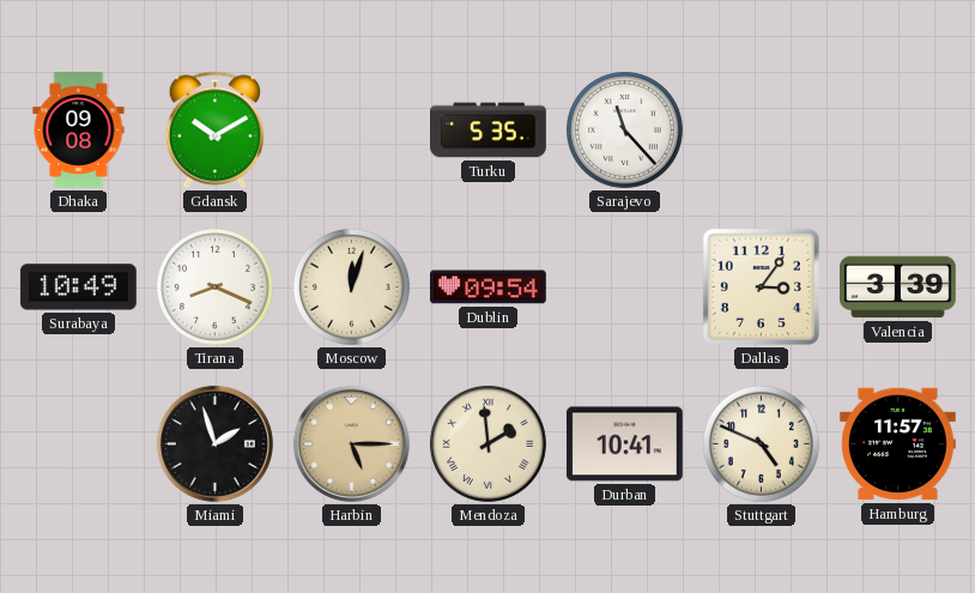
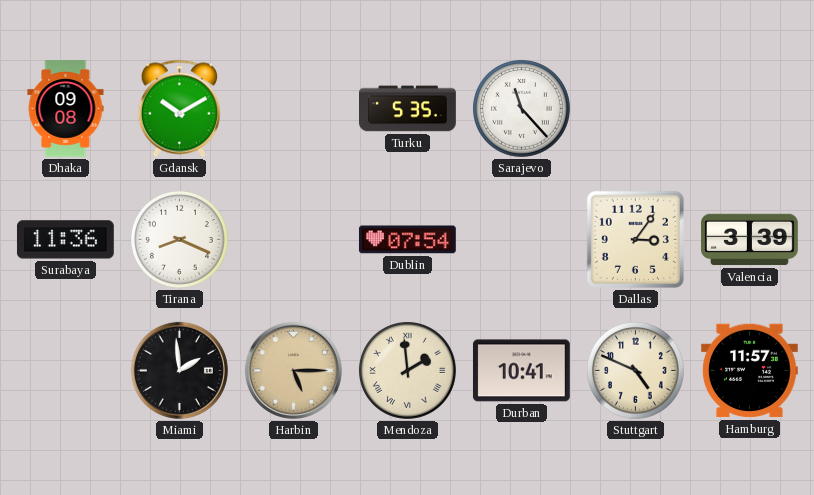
Surabaya: 10:49 -> 11:36
Moscow: 12:03 -> none
Dublin: 09:54 -> 07:54
Miami: 1:57 -> 1:59
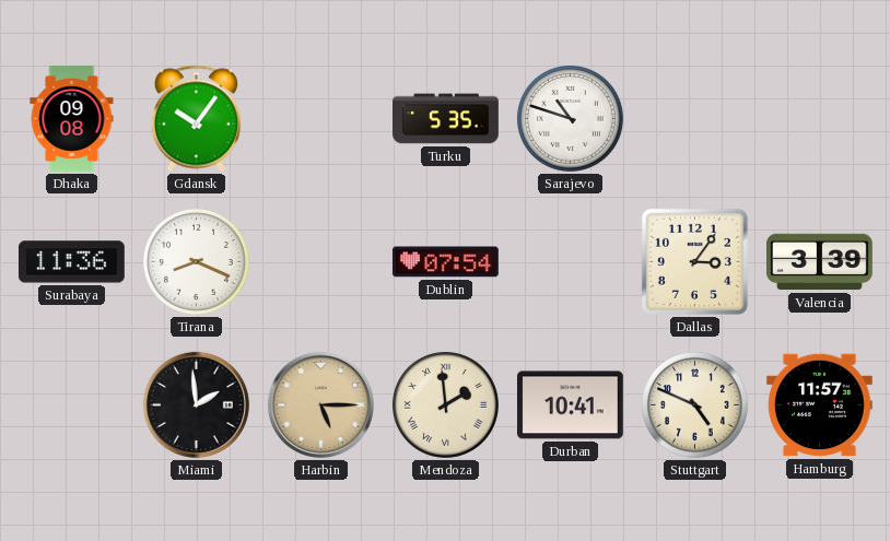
Gdansk: 10:10 -> 10:06
Sarajevo: 11:23 -> 10:48
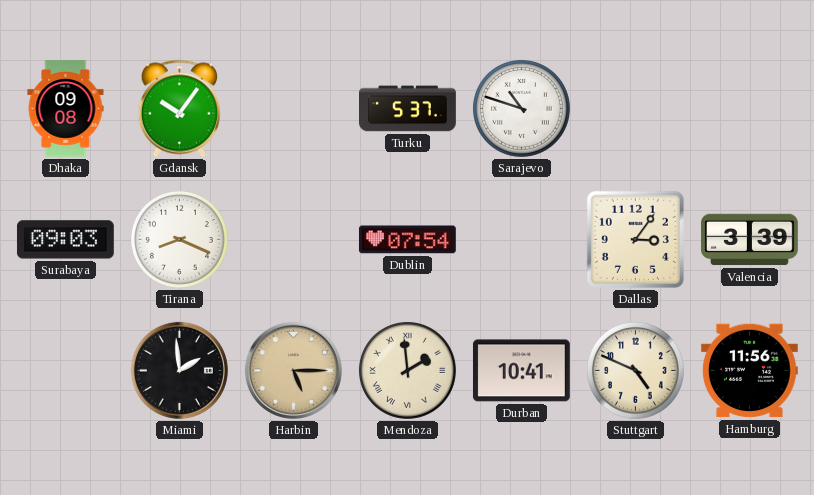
Turku: 5:35 -> 5:37
Surabaya: 11:36 -> 09:03
Hamburg: 11:57 -> 11:56
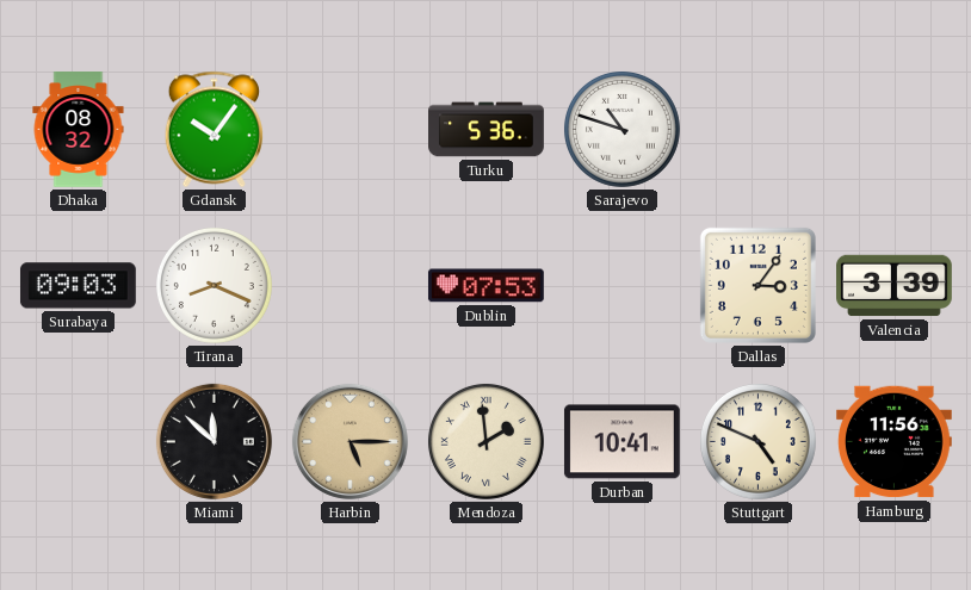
Dhaka: 09:08 -> 08:32
Turku: 5:37 -> 5:36
Dublin: 07:54 -> 07:53
Miami: 1:59 -> 11:52
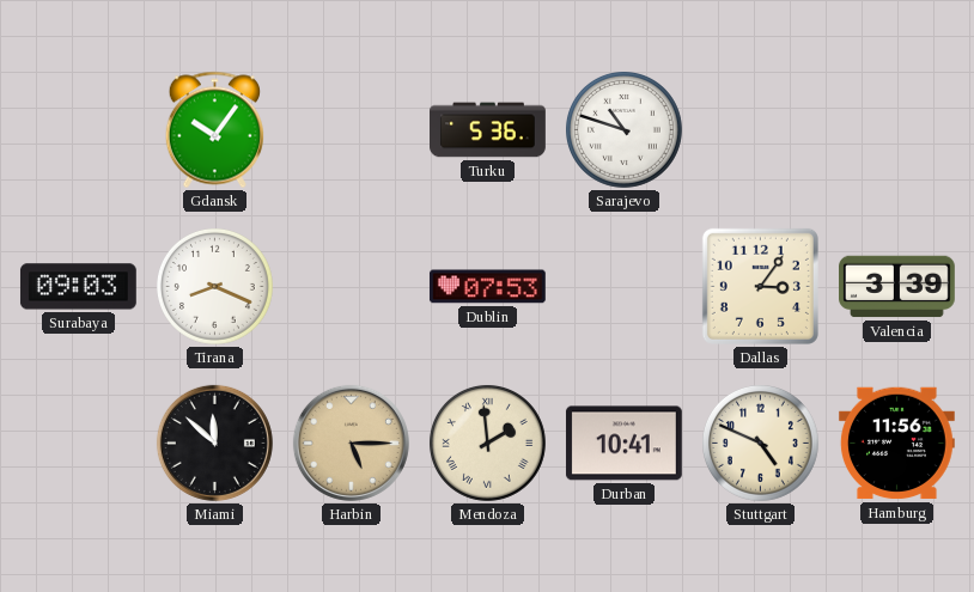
Dhaka: 08:32 -> none
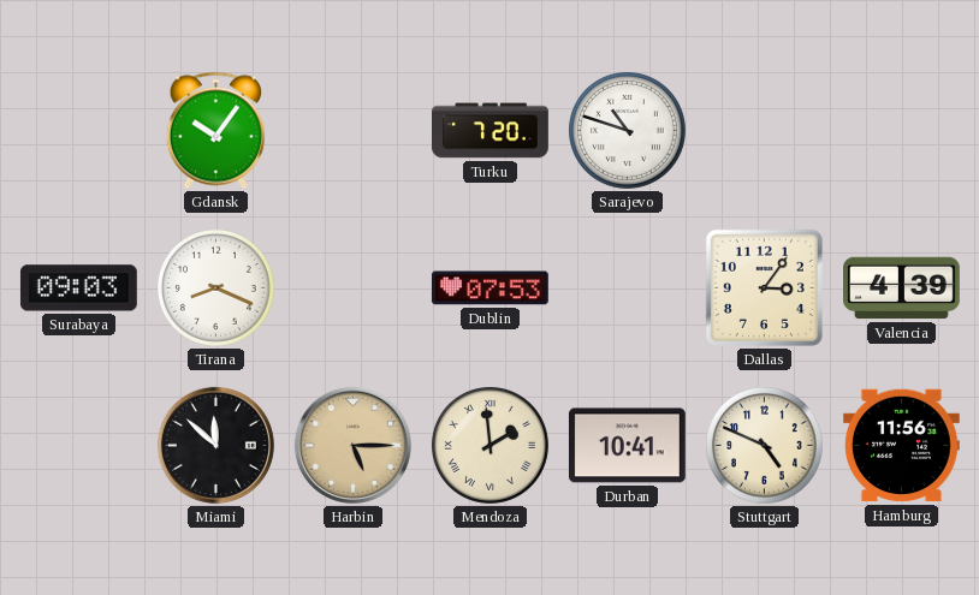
Turku: 5:36 -> 7:20
Valencia: 3:39 -> 4:39
